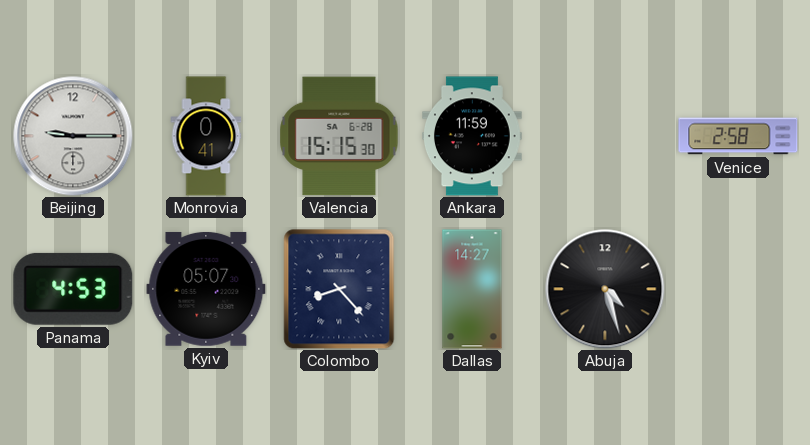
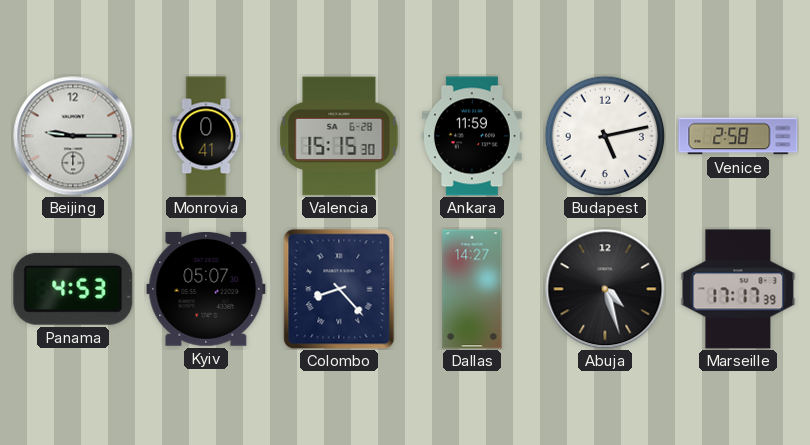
Budapest: none -> 5:13
Marseille: none -> 17:17
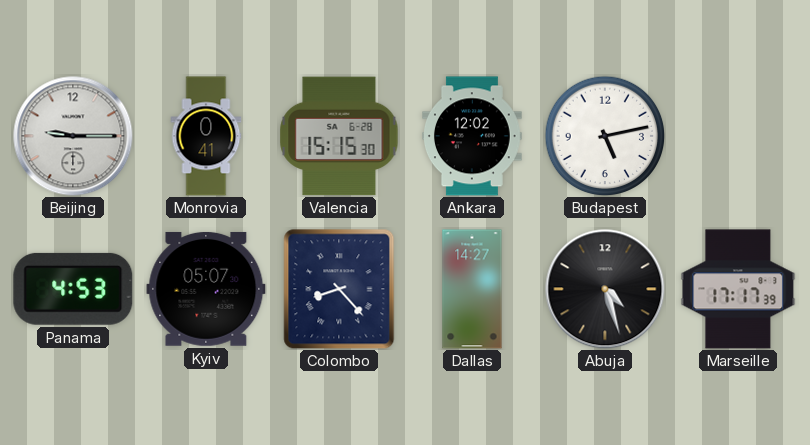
Ankara: 11:59 -> 12:02
Venice: 2:58 -> none
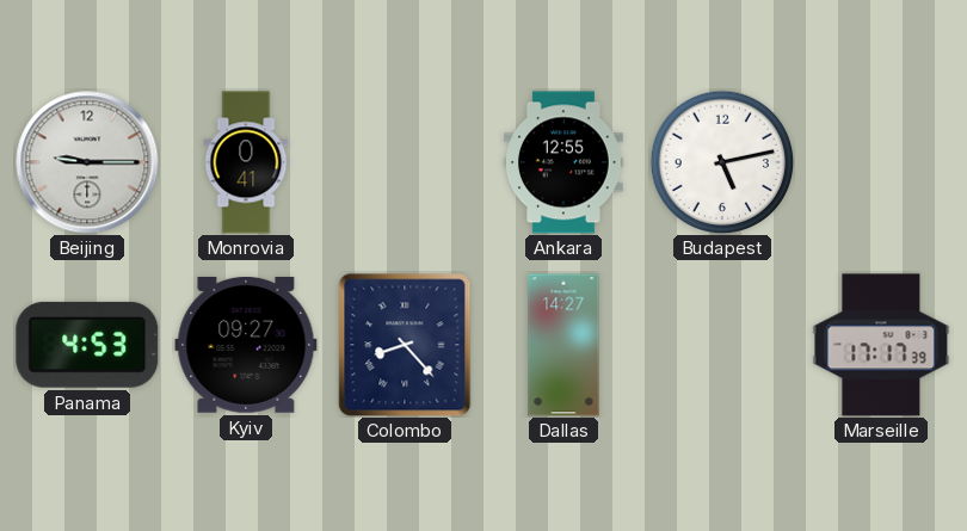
Valencia: 15:15 -> none
Ankara: 12:02 -> 12:55
Kyiv: 05:07 -> 09:27
Abuja: 4:27 -> none
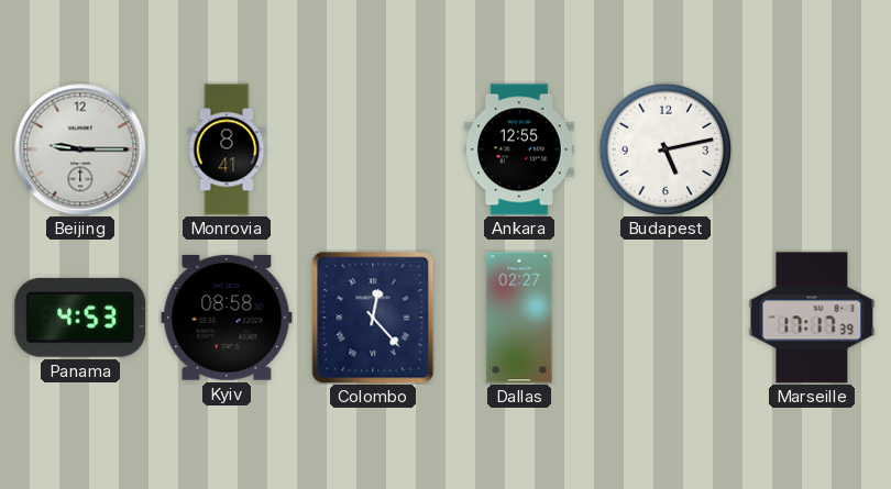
Monrovia: 0:41 -> 8:41
Kyiv: 09:27 -> 08:58
Colombo: 8:23 -> 12:23
Dallas: 14:27 -> 02:27
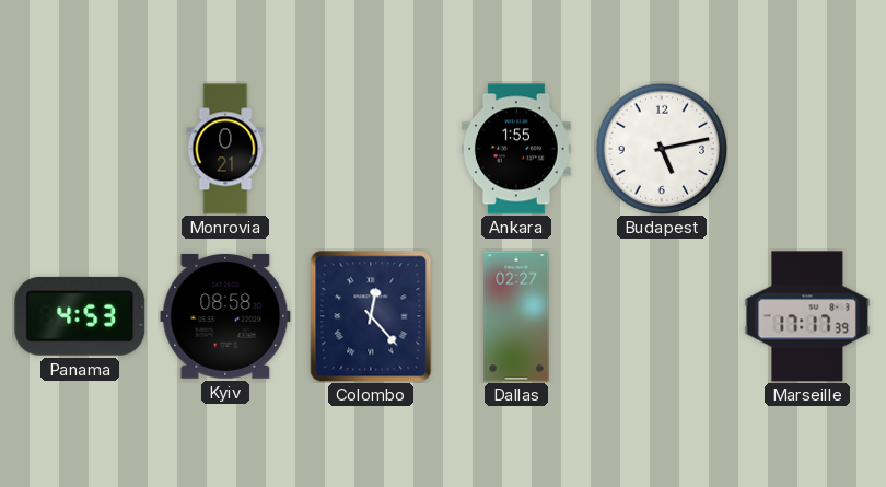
Beijing: 9:15 -> none
Monrovia: 8:41 -> 0:21
Ankara: 12:55 -> 1:55
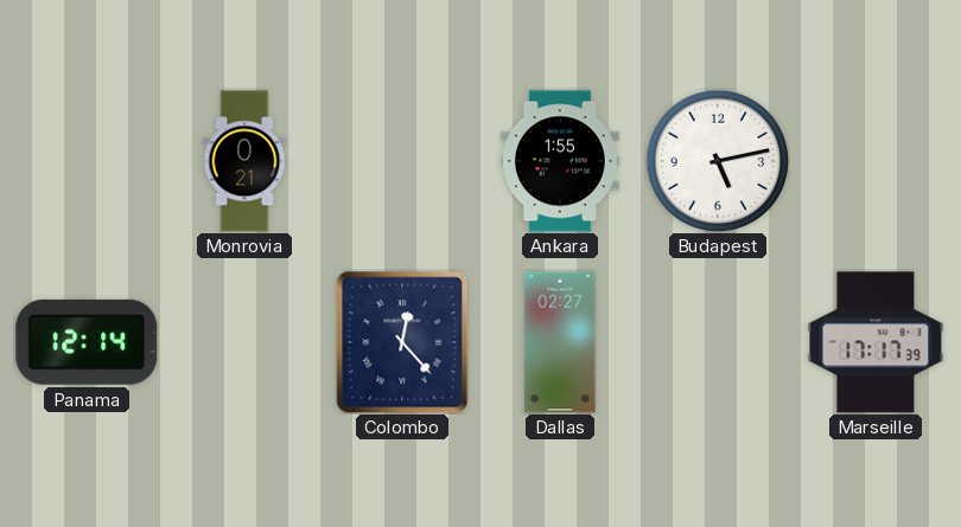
Panama: 4:53 -> 12:14
Kyiv: 08:58 -> none
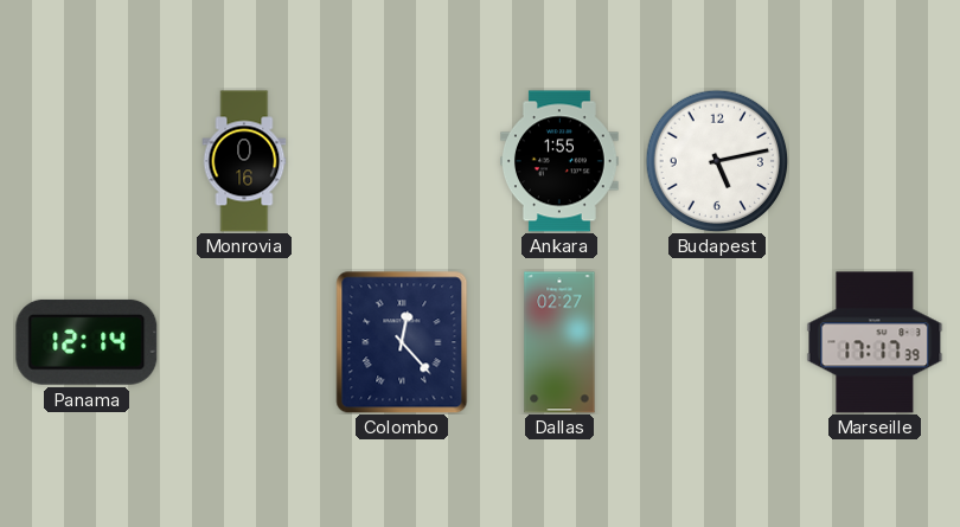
Monrovia: 0:21 -> 0:16
